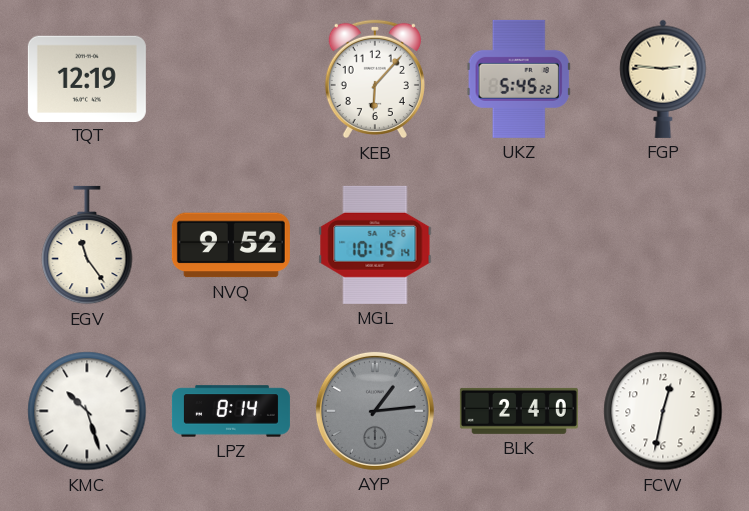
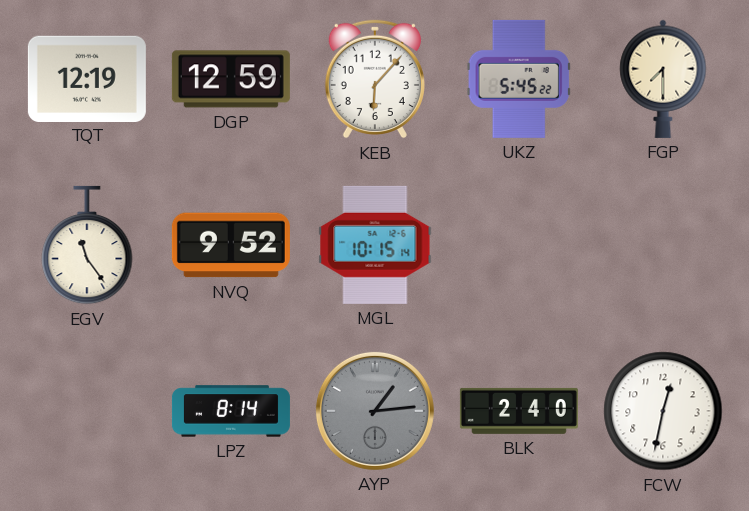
DGP: none -> 12:59
FGP: 2:46 -> 7:30
KMC: 10:27 -> none
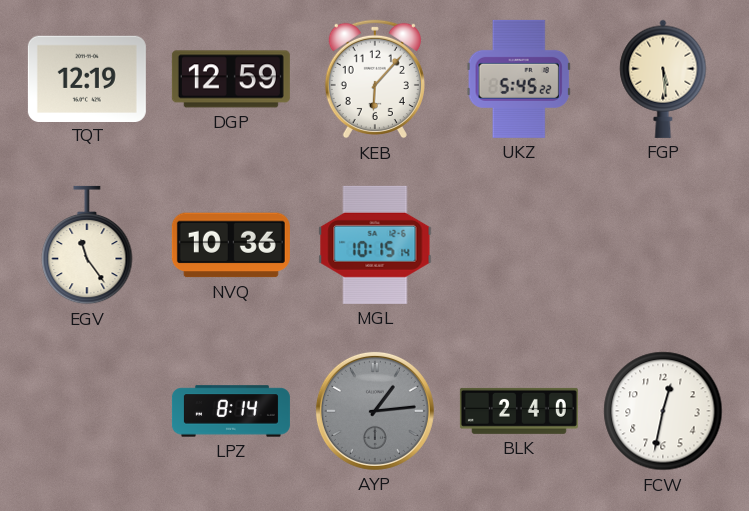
FGP: 7:30 -> 5:29
NVQ: 9:52 -> 10:36
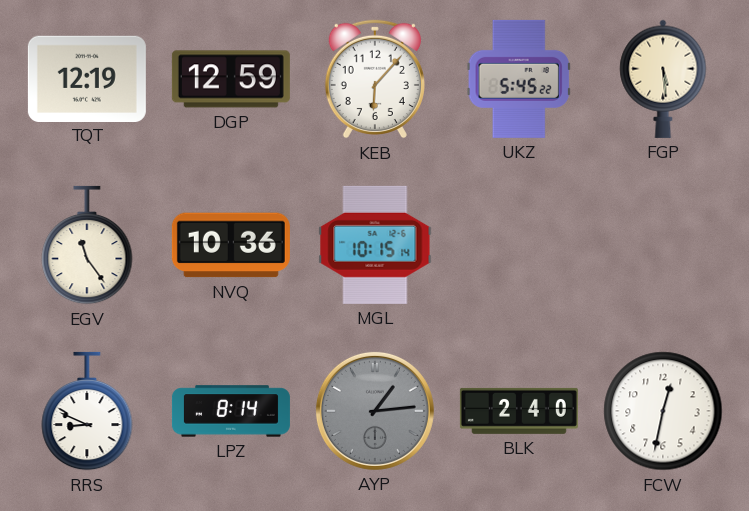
RRS: none -> 8:49
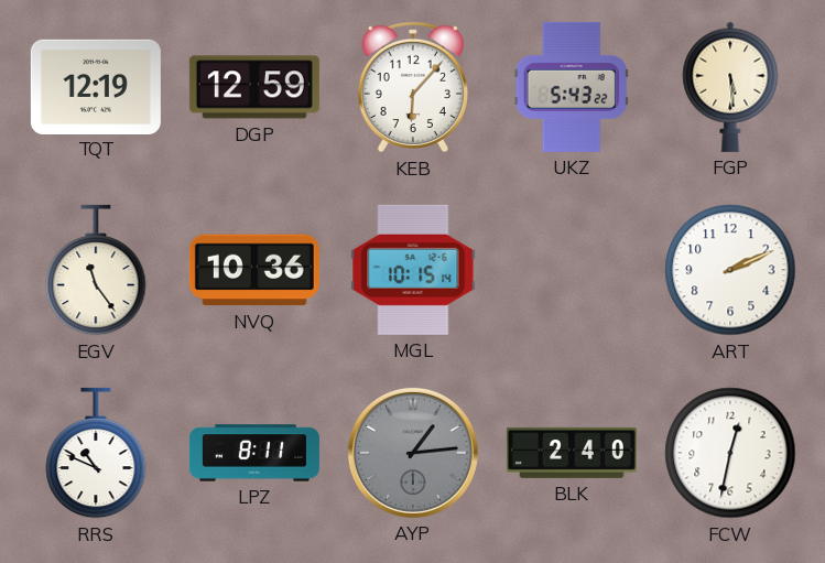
UKZ: 5:45 -> 5:43
ART: none -> 2:11
RRS: 8:49 -> 10:49
LPZ: 8:14 -> 8:11
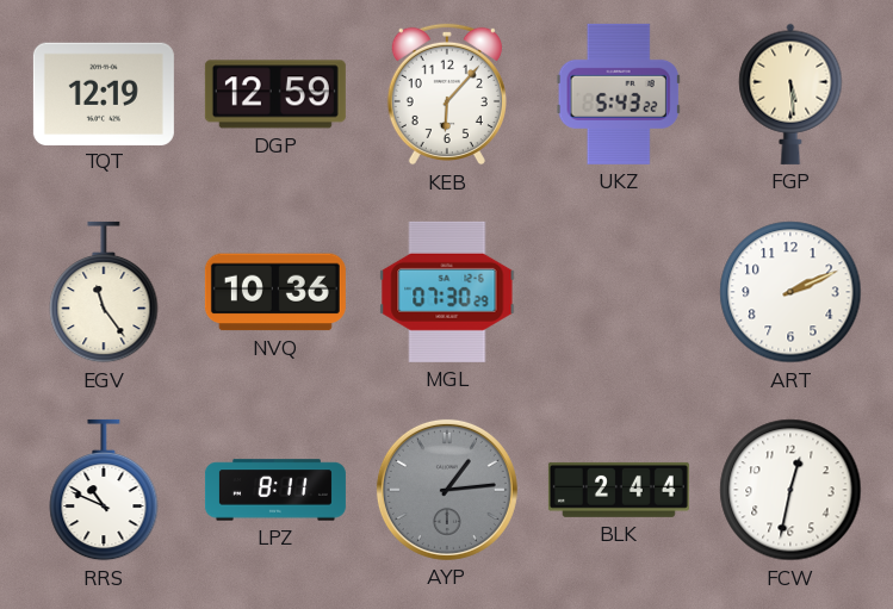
MGL: 10:15 -> 07:30
BLK: 2:40 -> 2:44
